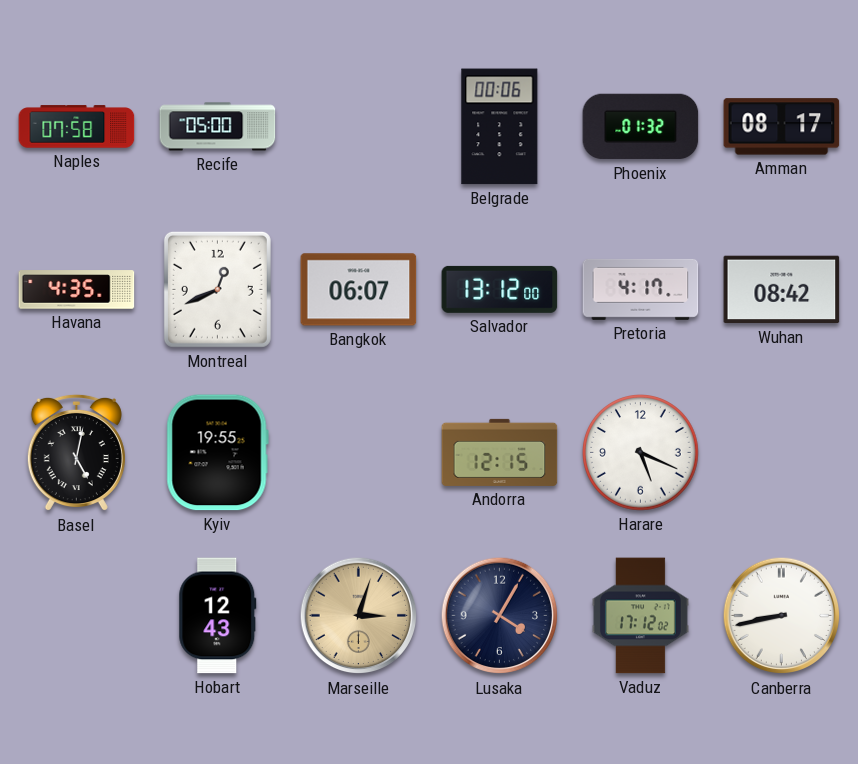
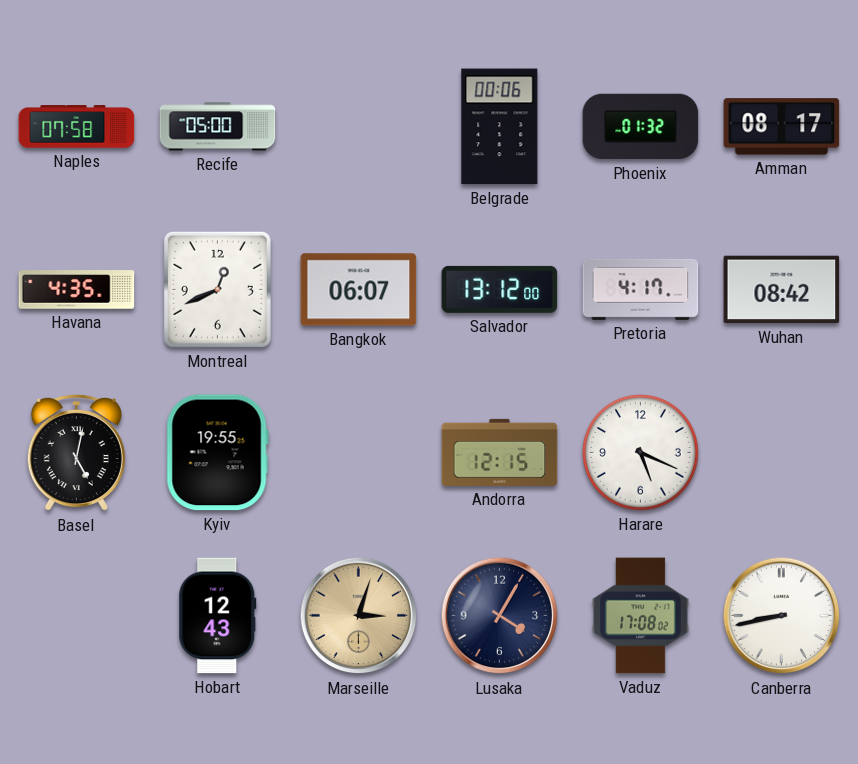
Vaduz: 17:12 -> 17:08
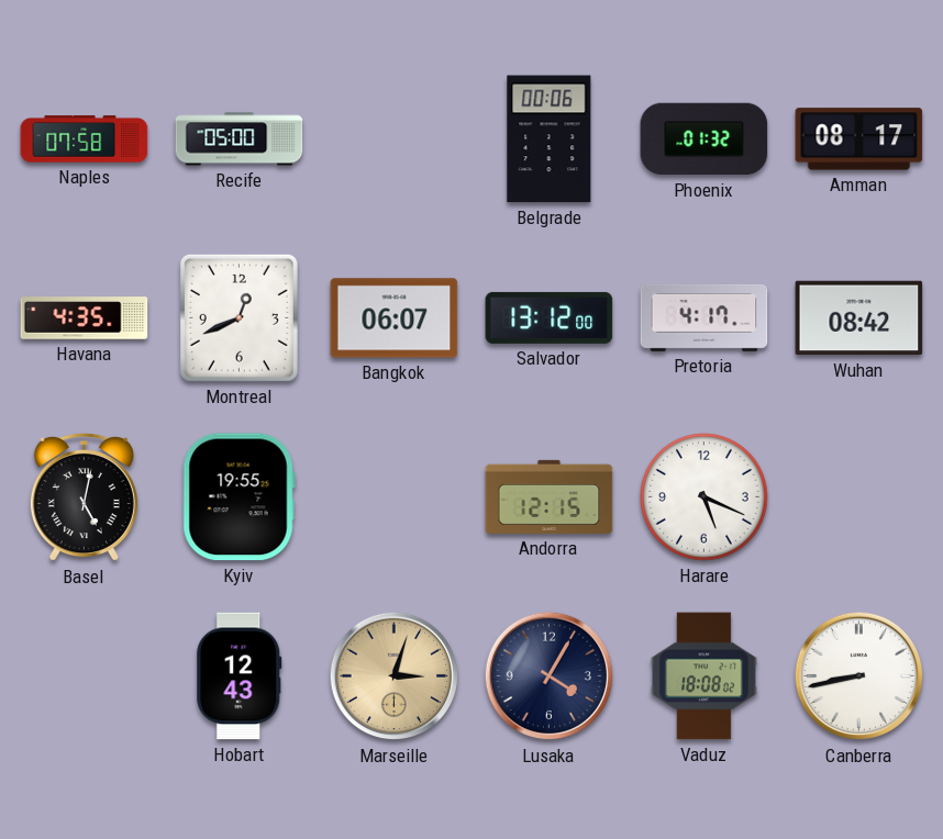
Vaduz: 17:08 -> 18:08
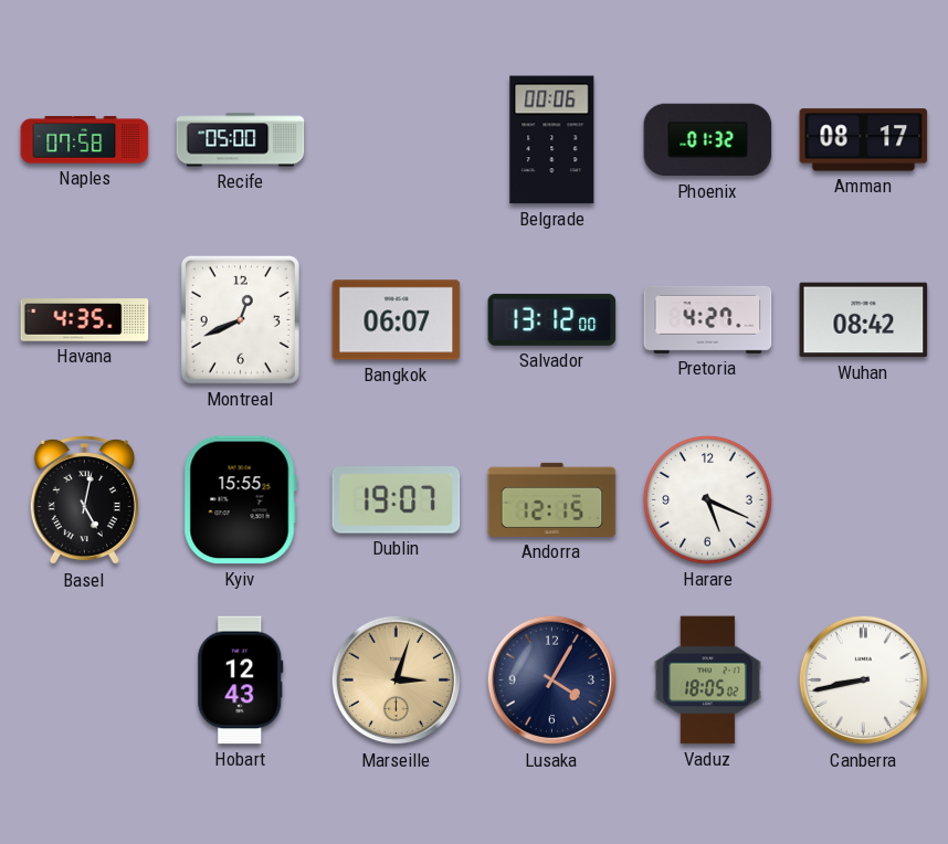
Pretoria: 4:17 -> 4:27
Kyiv: 19:55 -> 15:55
Dublin: none -> 19:07
Vaduz: 18:08 -> 18:05
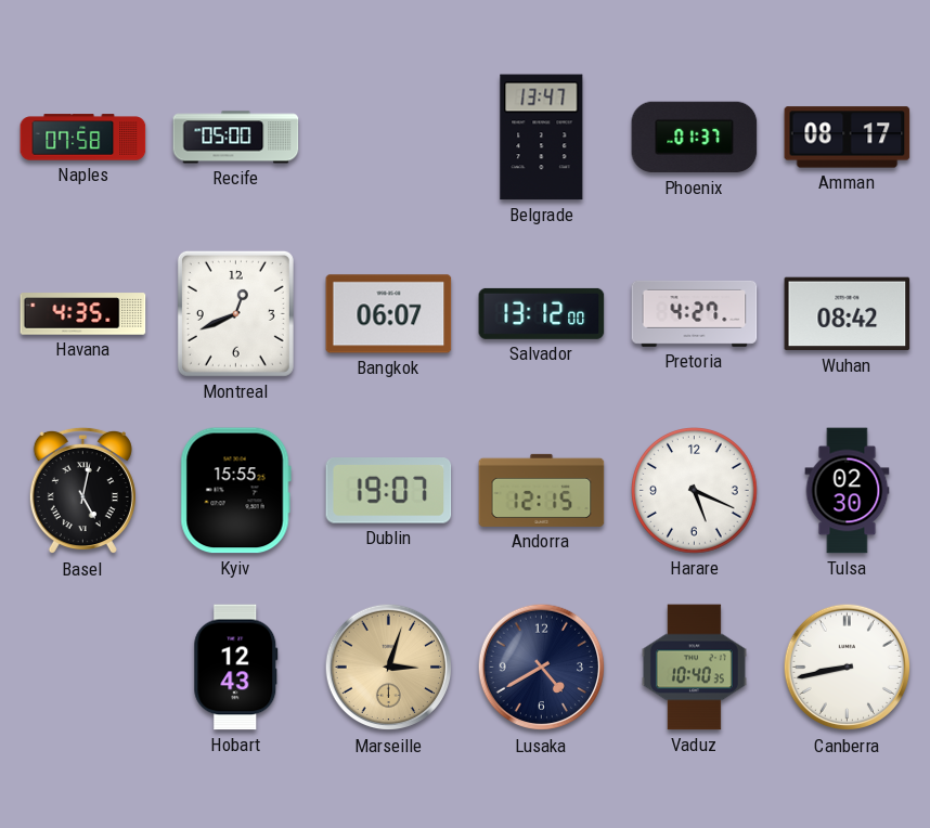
Belgrade: 00:06 -> 13:47
Phoenix: 01:32 -> 01:37
Tulsa: none -> 02:30
Lusaka: 4:05 -> 4:40
Vaduz: 18:05 -> 10:40
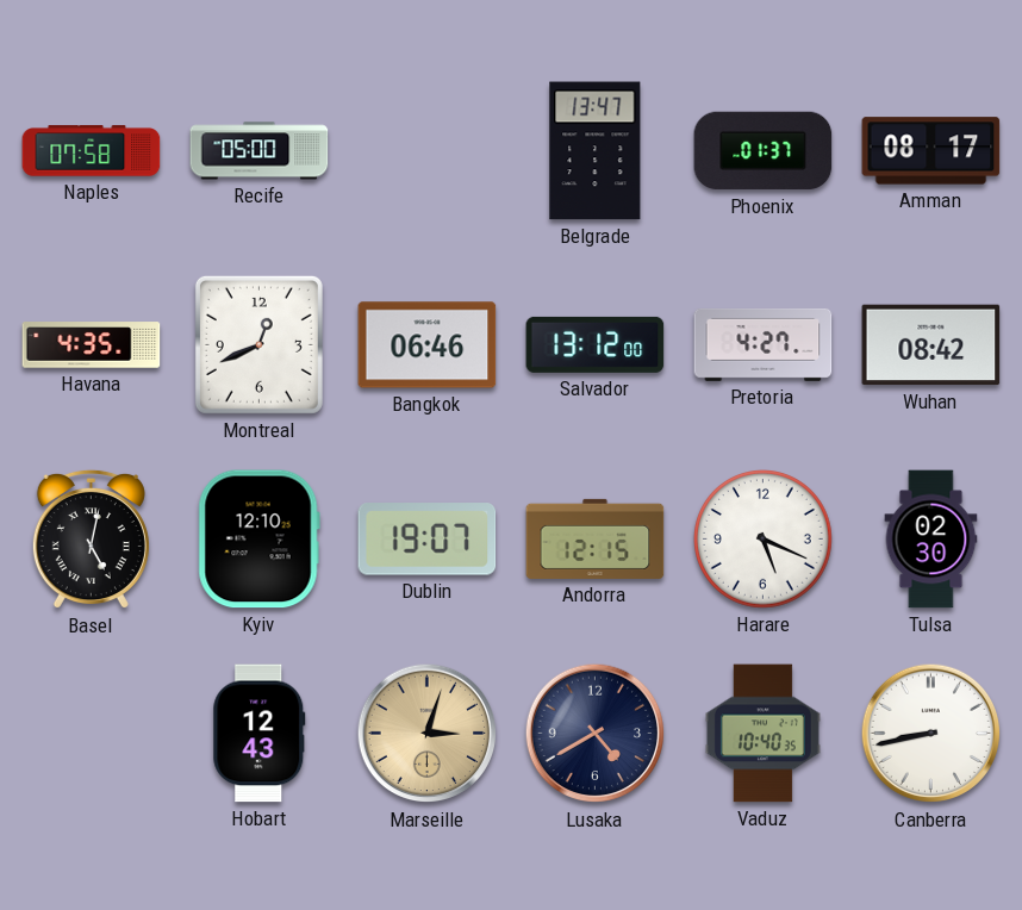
Bangkok: 06:07 -> 06:46
Kyiv: 15:55 -> 12:10
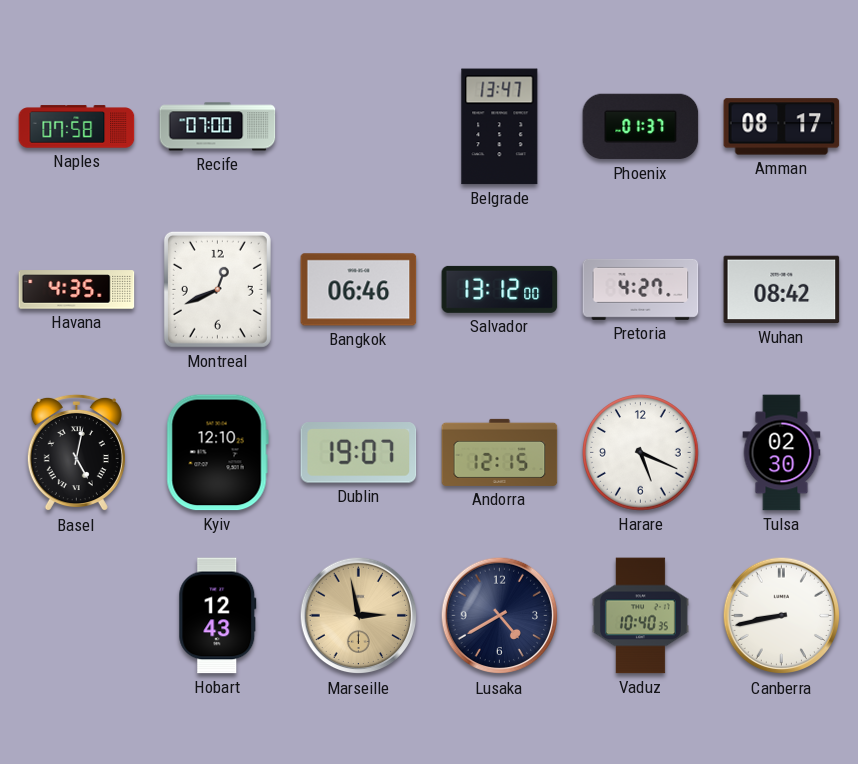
Recife: 05:00 -> 07:00
Marseille: 3:03 -> 2:58
